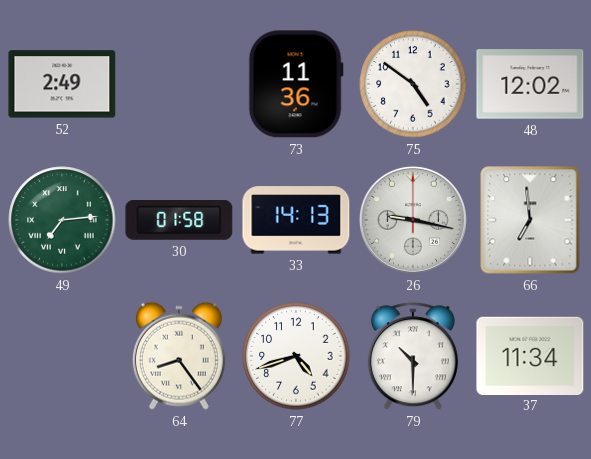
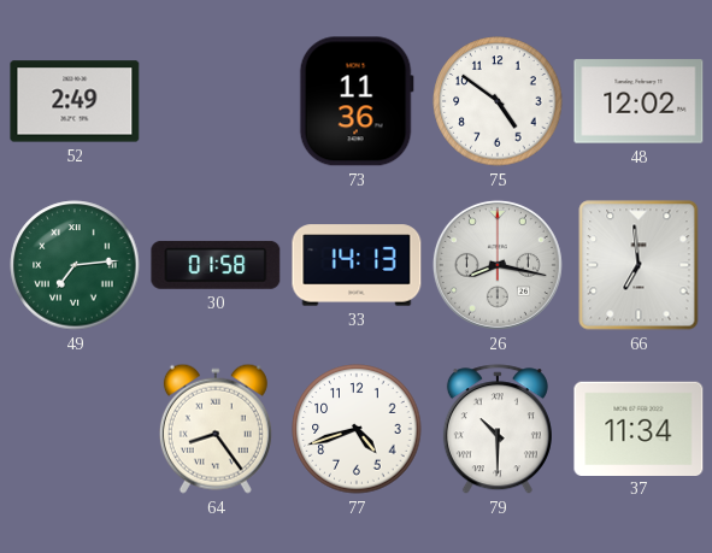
26: 9:17 -> 8:17
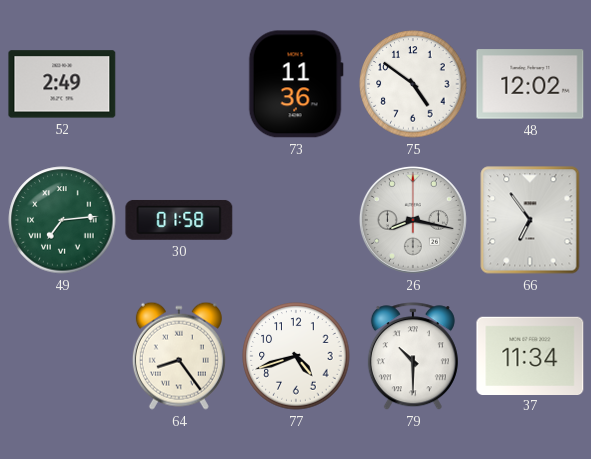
33: 14:13 -> none
66: 6:59 -> 6:54
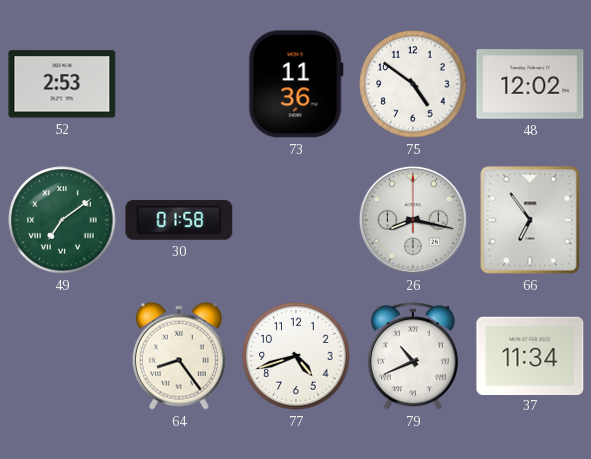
52: 2:49 -> 2:53
49: 7:14 -> 7:09
79: 10:30 -> 10:41
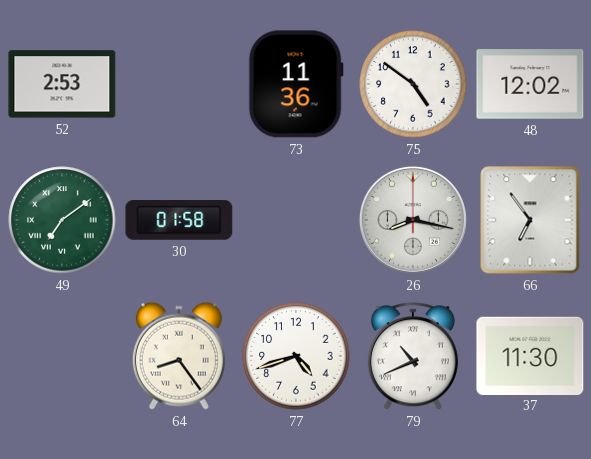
37: 11:34 -> 11:30
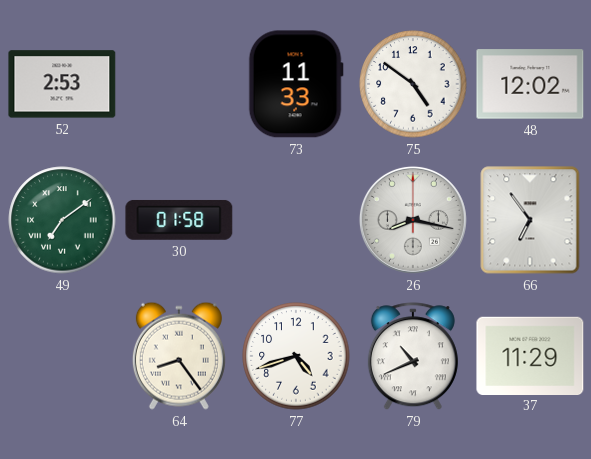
73: 11:36 -> 11:33
37: 11:30 -> 11:29
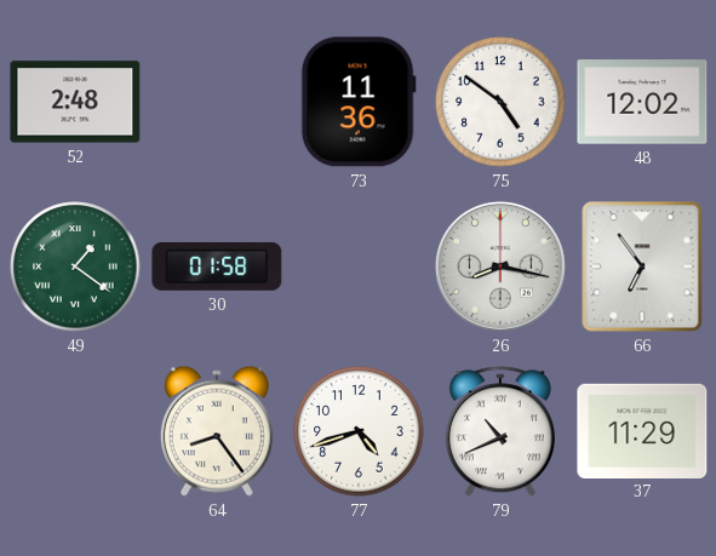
52: 2:53 -> 2:48
73: 11:33 -> 11:36
49: 7:09 -> 1:21
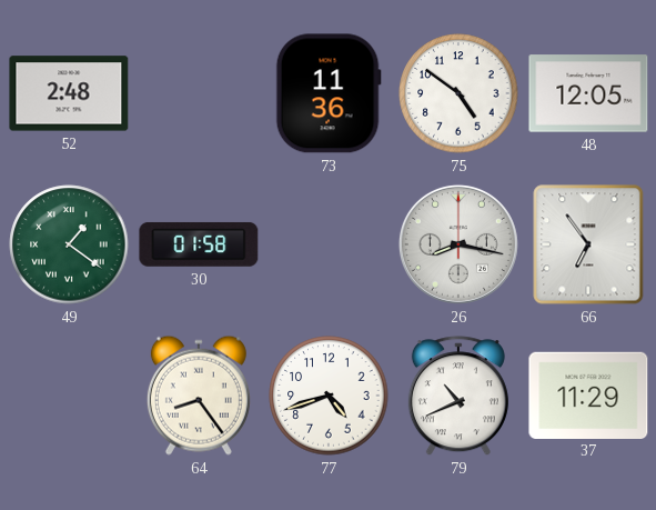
48: 12:02 -> 12:05
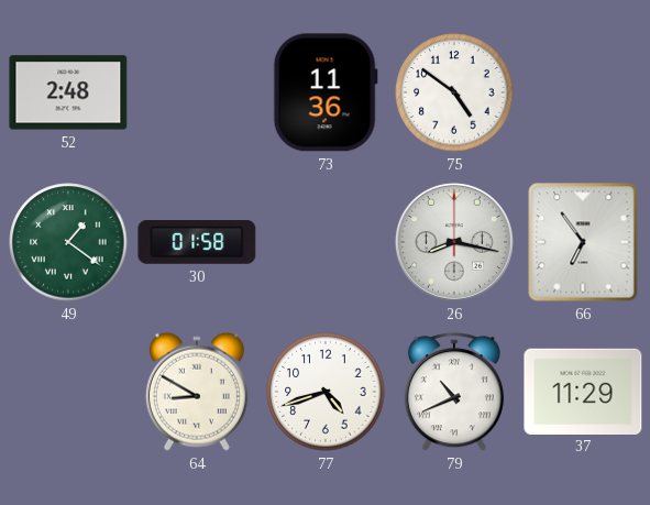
48: 12:05 -> none
64: 8:24 -> 8:50
